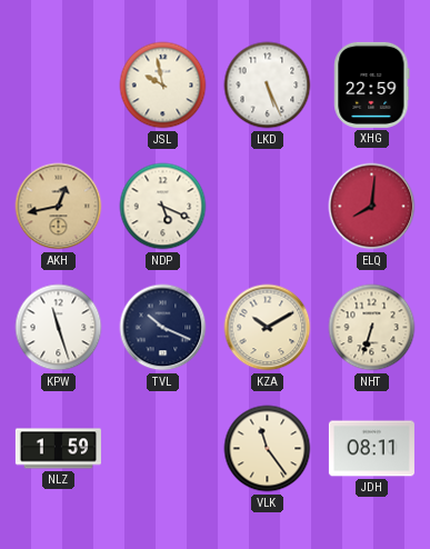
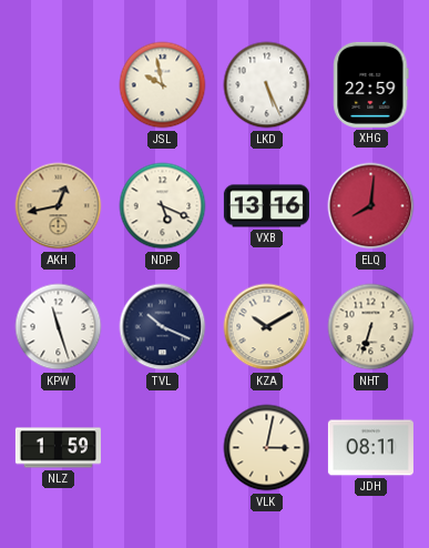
VXB: none -> 13:16
VLK: 11:24 -> 3:02
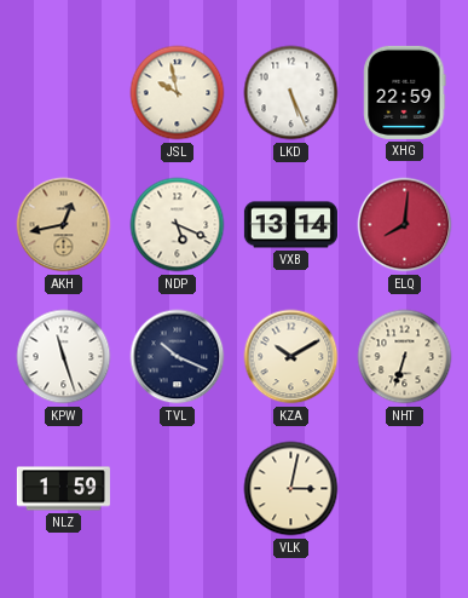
VXB: 13:16 -> 13:14
JDH: 08:11 -> none
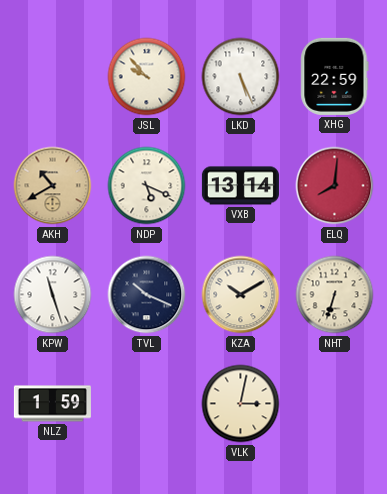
JSL: 9:58 -> 9:53
AKH: 12:43 -> 10:40
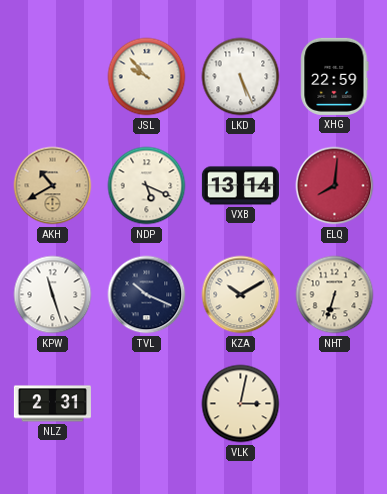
NLZ: 1:59 -> 2:31
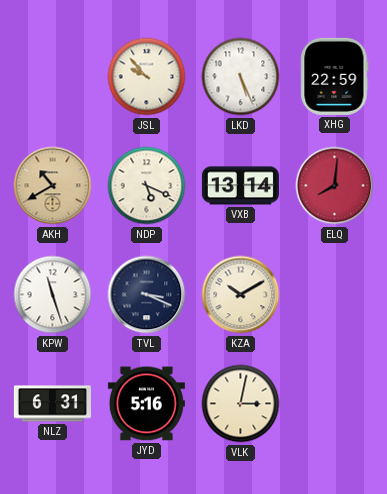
TVL: 10:19 -> 3:19
NHT: 6:33 -> none
NLZ: 2:31 -> 6:31
JYD: none -> 5:16
